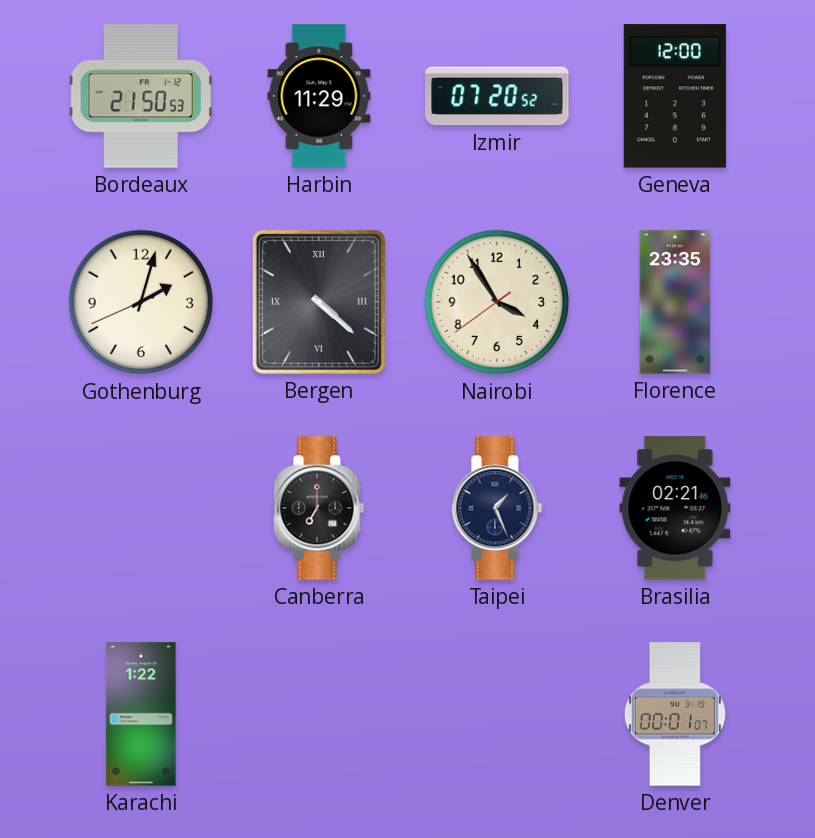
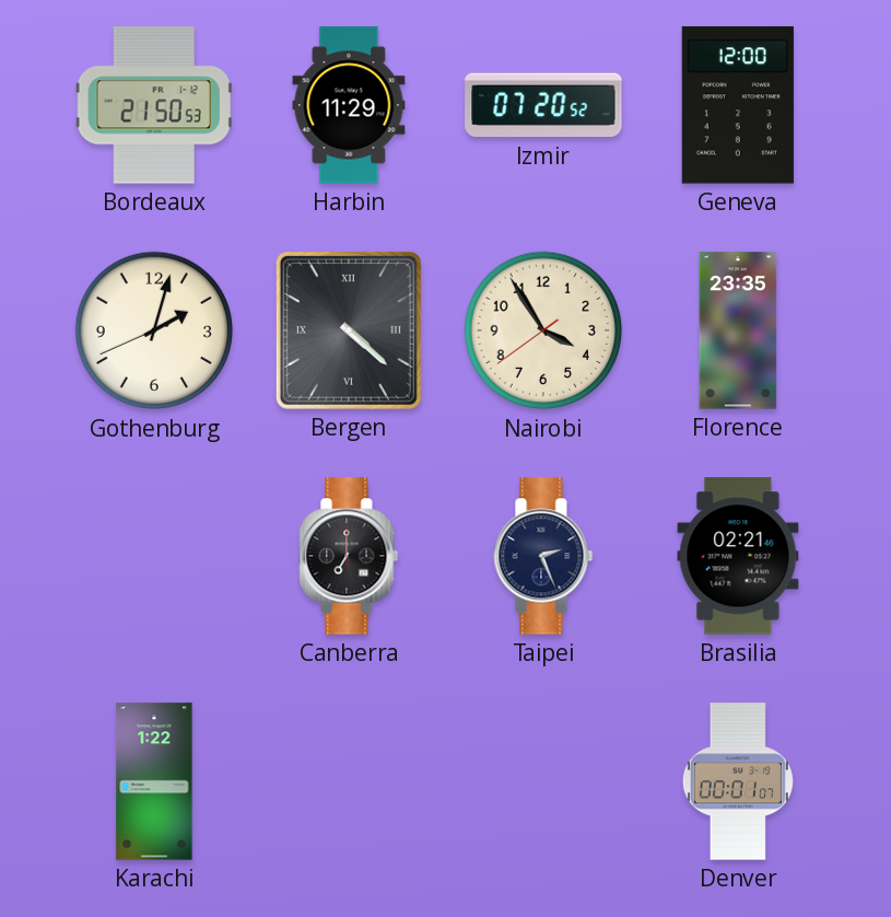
Taipei: 1:26 -> 2:26
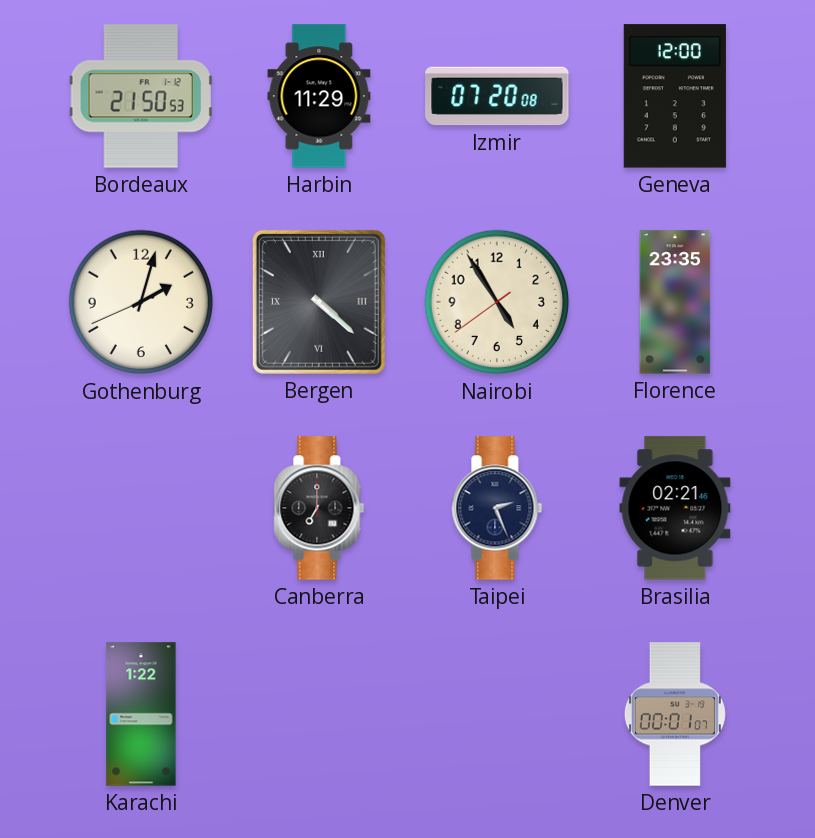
Izmir: 07:20:52 -> 07:20:08
Nairobi: 3:54 -> 4:54
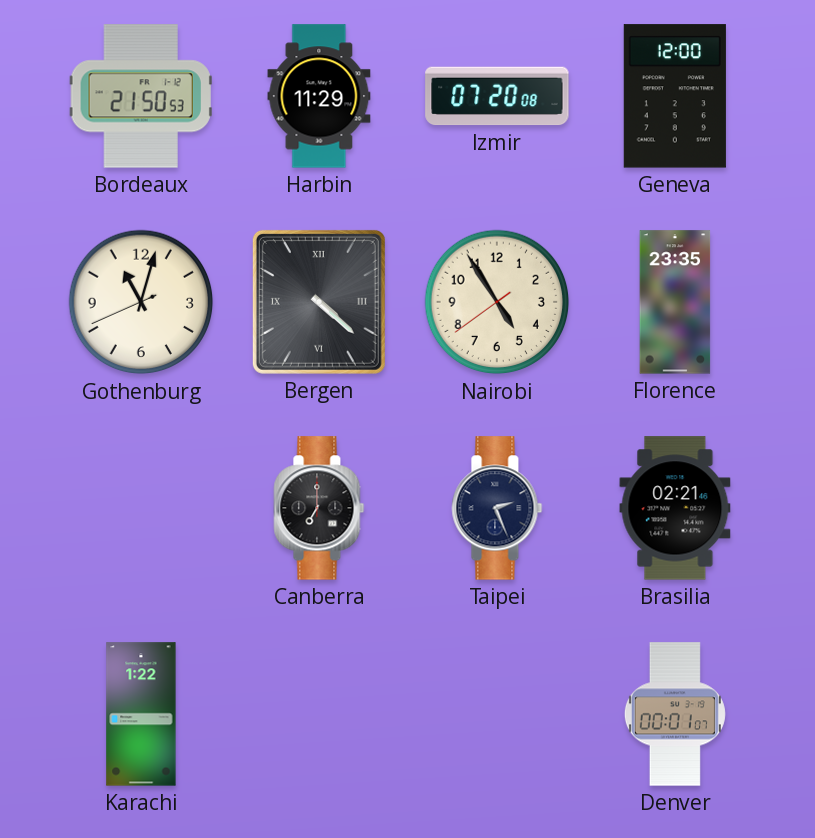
Gothenburg: 2:02 -> 11:02
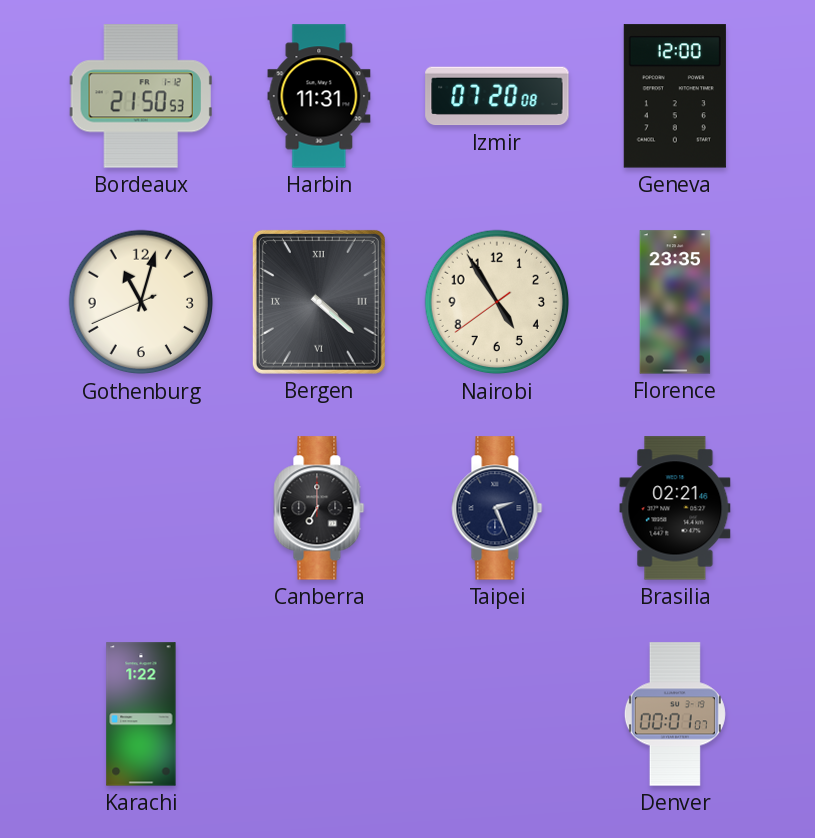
Harbin: 11:29 -> 11:31
